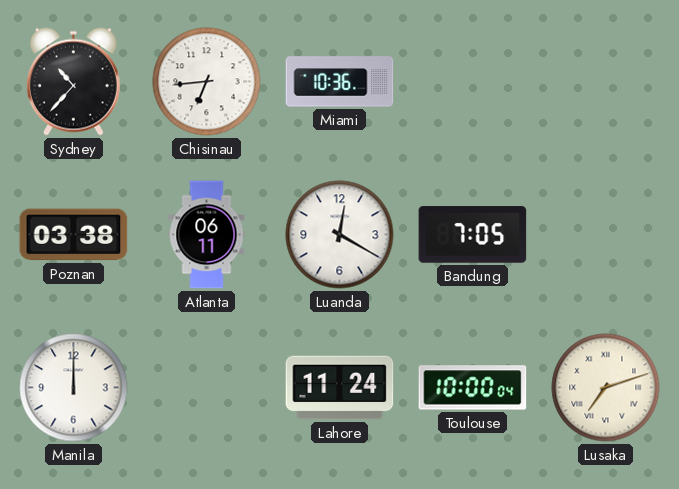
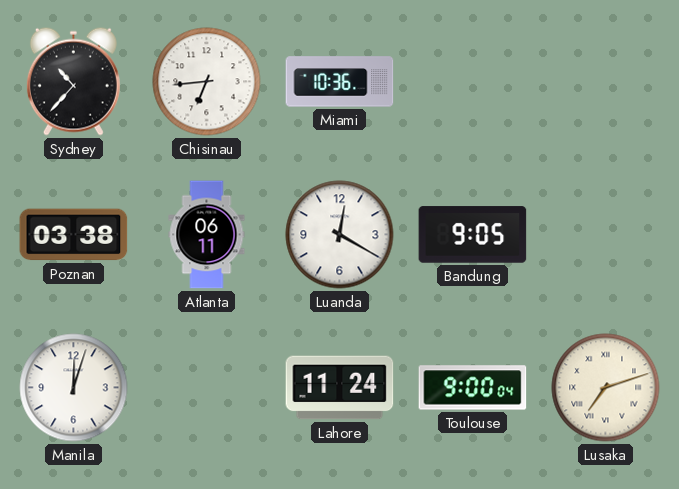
Bandung: 7:05 -> 9:05
Manila: 12:00 -> 12:03
Toulouse: 10:00 -> 9:00
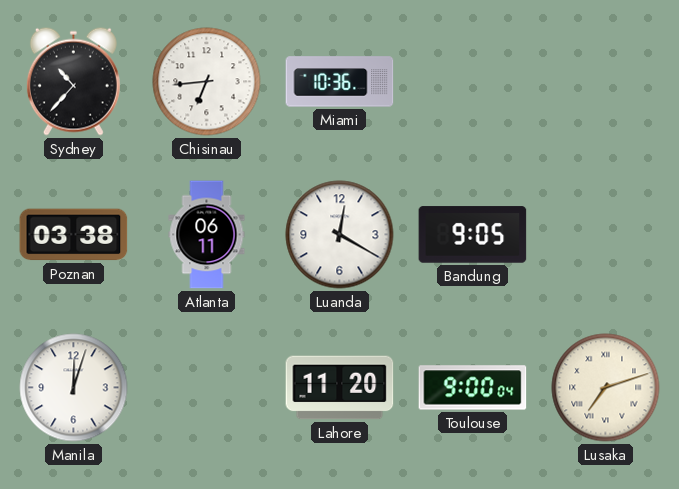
Lahore: 11:24 -> 11:20
